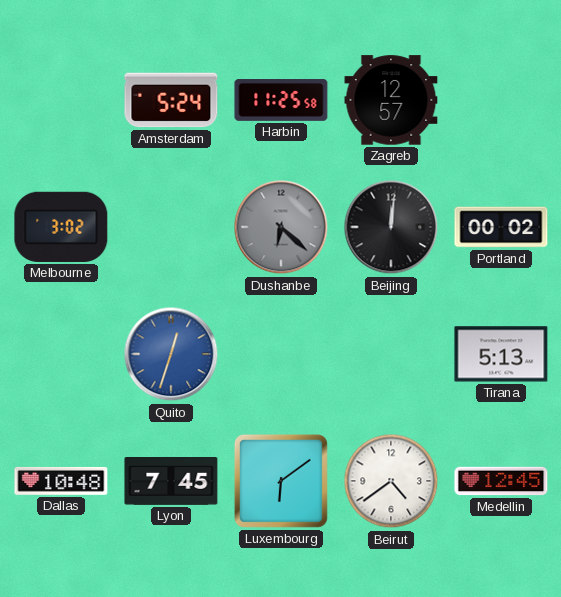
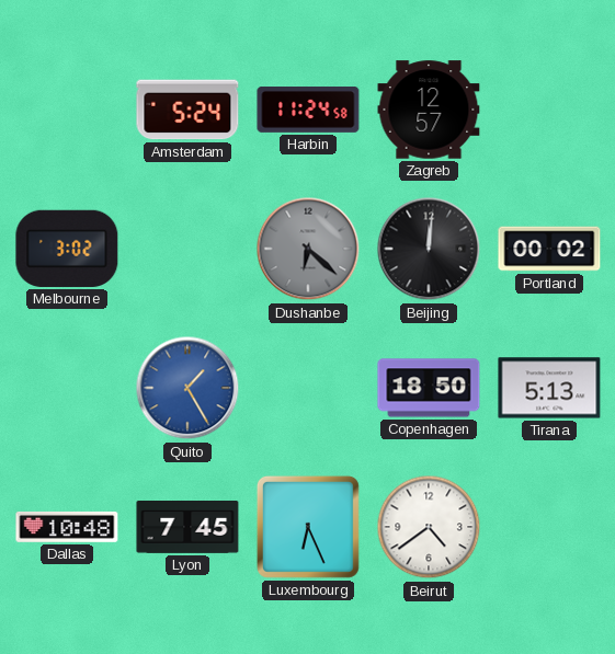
Harbin: 11:25 -> 11:24
Quito: 12:33 -> 1:25
Copenhagen: none -> 18:50
Luxembourg: 6:09 -> 6:26
Medellin: 12:45 -> none
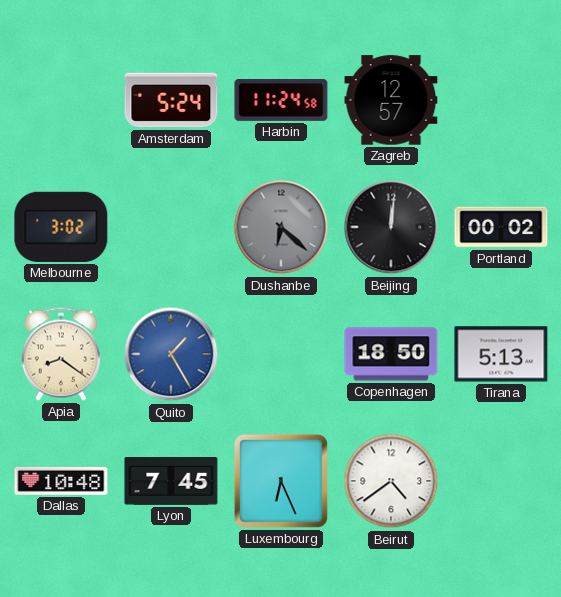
Apia: none -> 8:21
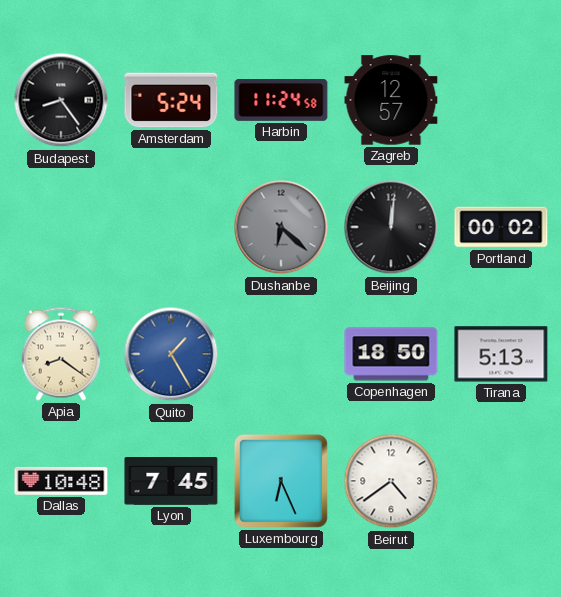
Budapest: none -> 8:24
Melbourne: 3:02 -> none
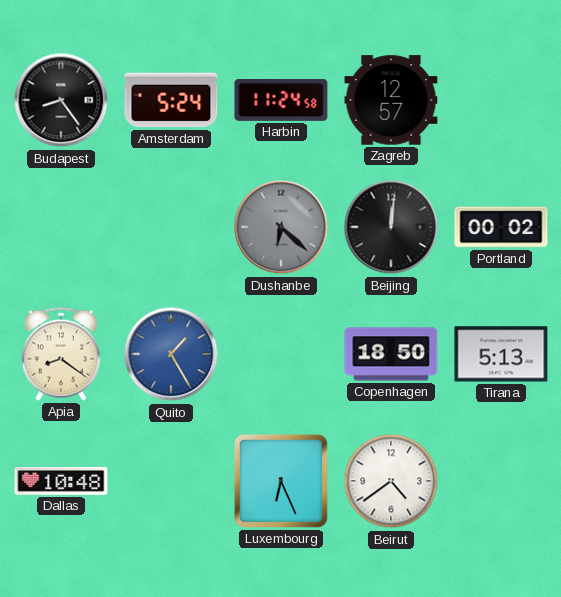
Lyon: 7:45 -> none
